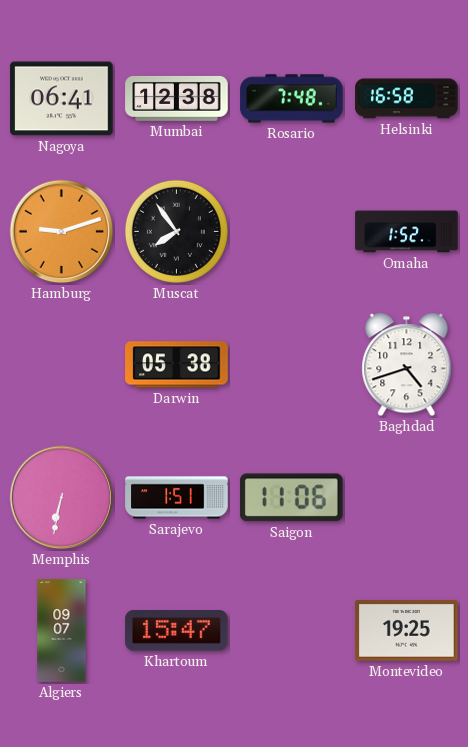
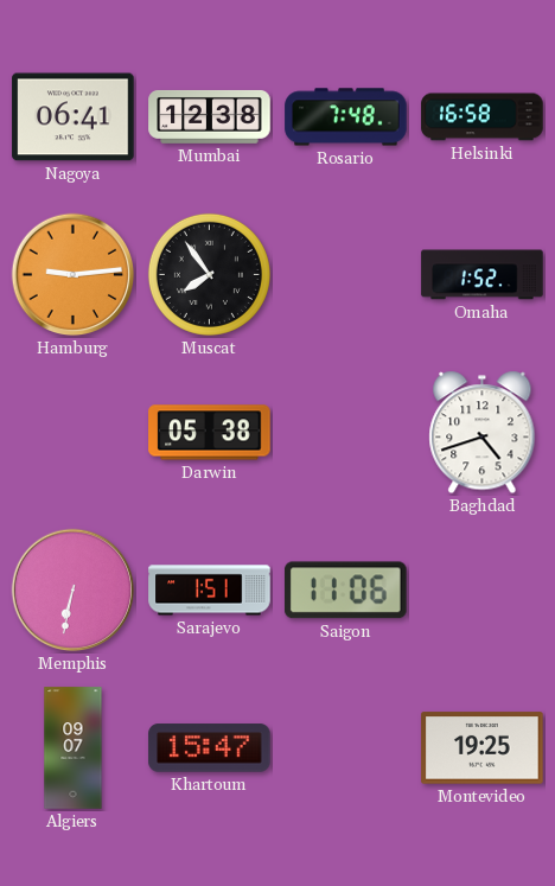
Hamburg: 9:12 -> 9:14
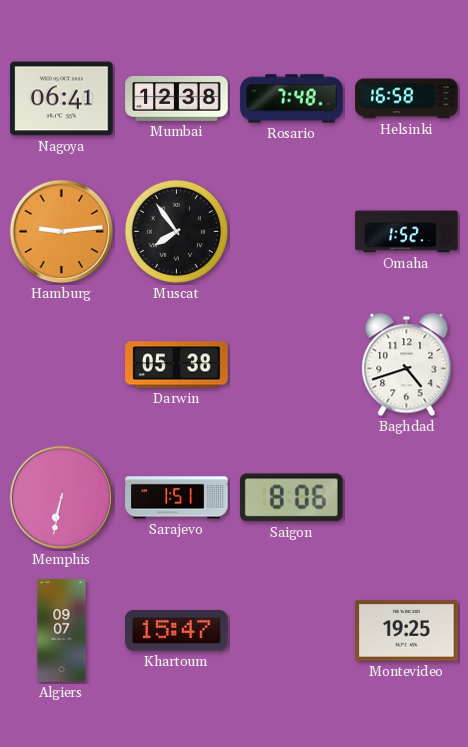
Saigon: 11:06 -> 8:06
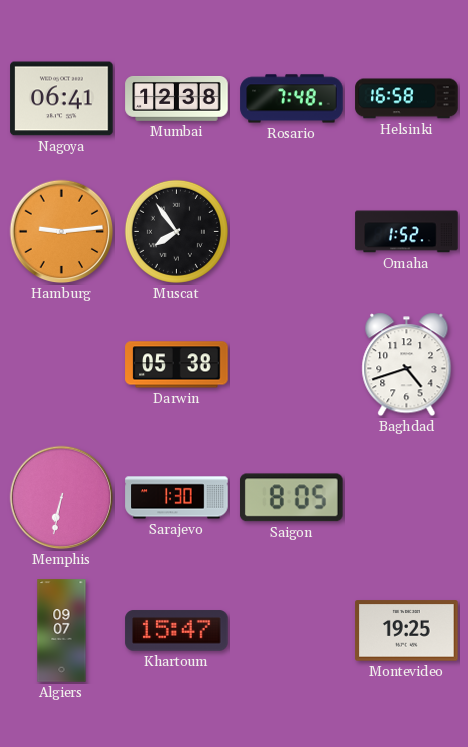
Sarajevo: 1:51 -> 1:30
Saigon: 8:06 -> 8:05
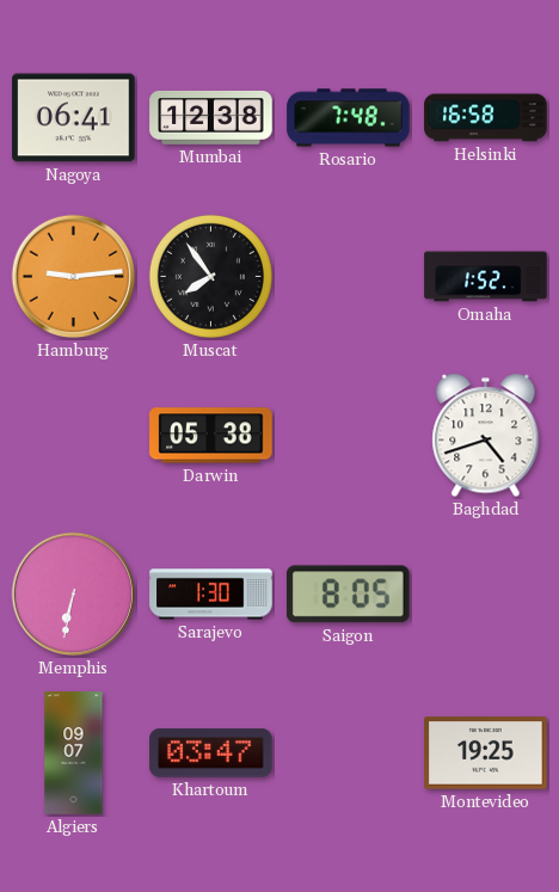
Khartoum: 15:47 -> 03:47
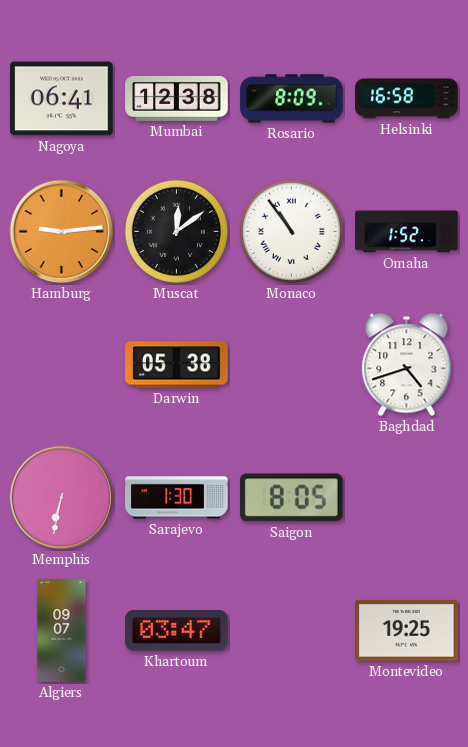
Rosario: 7:48 -> 8:09
Muscat: 7:54 -> 12:09
Monaco: none -> 10:54
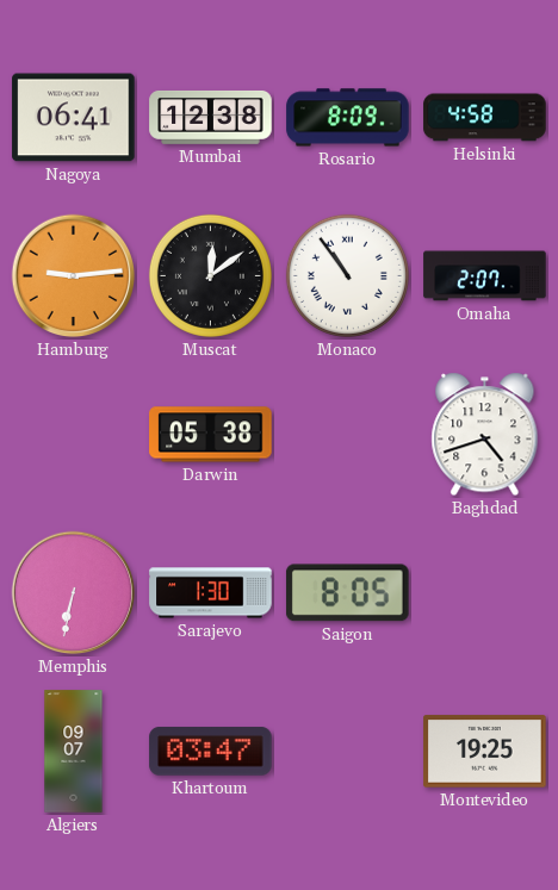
Helsinki: 16:58 -> 4:58
Omaha: 1:52 -> 2:07
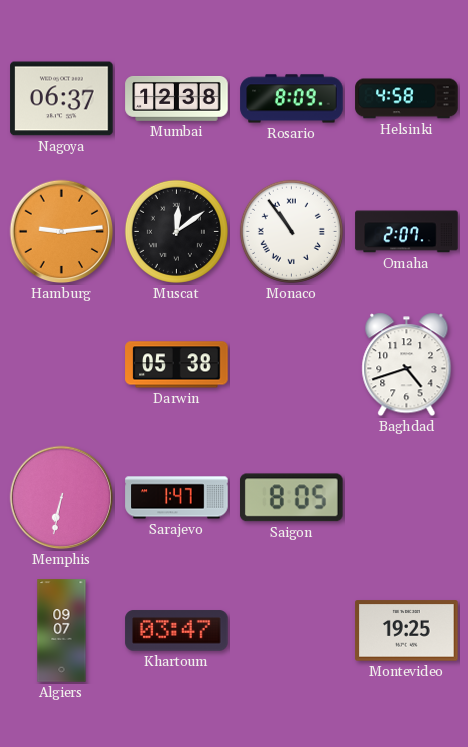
Nagoya: 06:41 -> 06:37
Sarajevo: 1:30 -> 1:47
